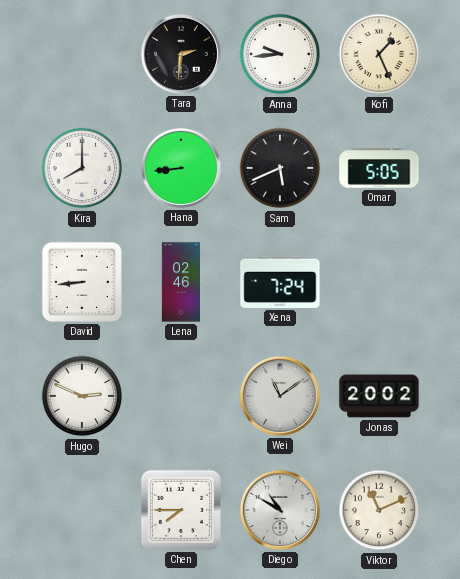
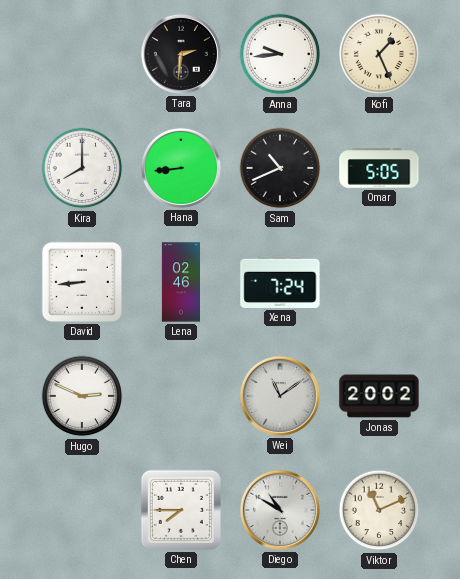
Sam: 5:41 -> 10:41
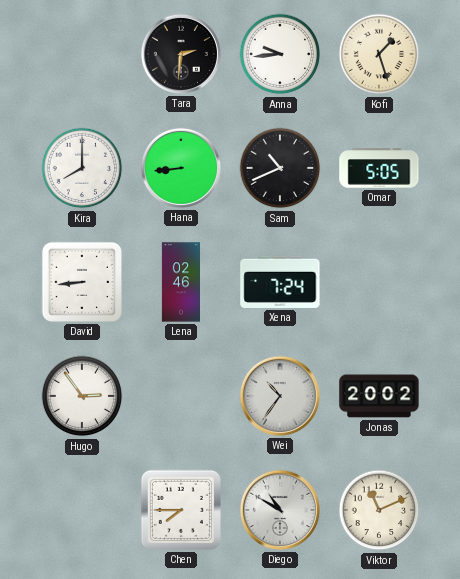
Kofi: 1:26 -> 1:27
Hugo: 2:49 -> 2:54
Wei: 11:09 -> 10:36
